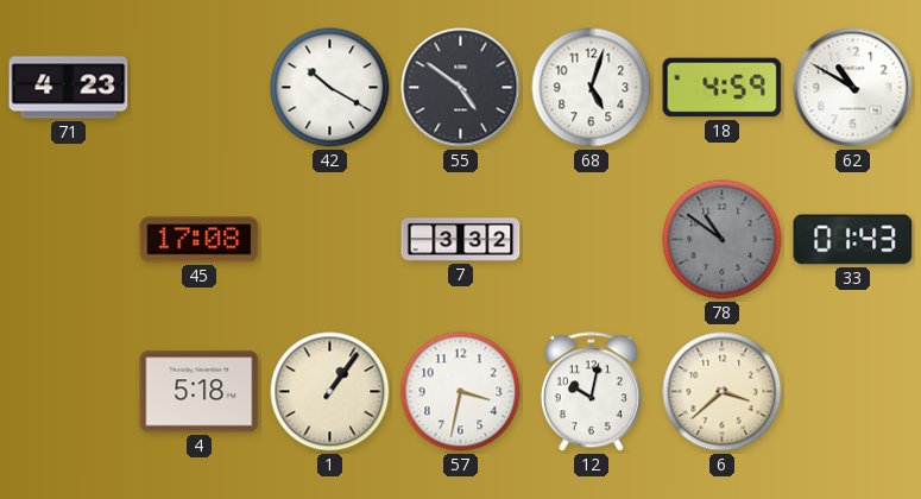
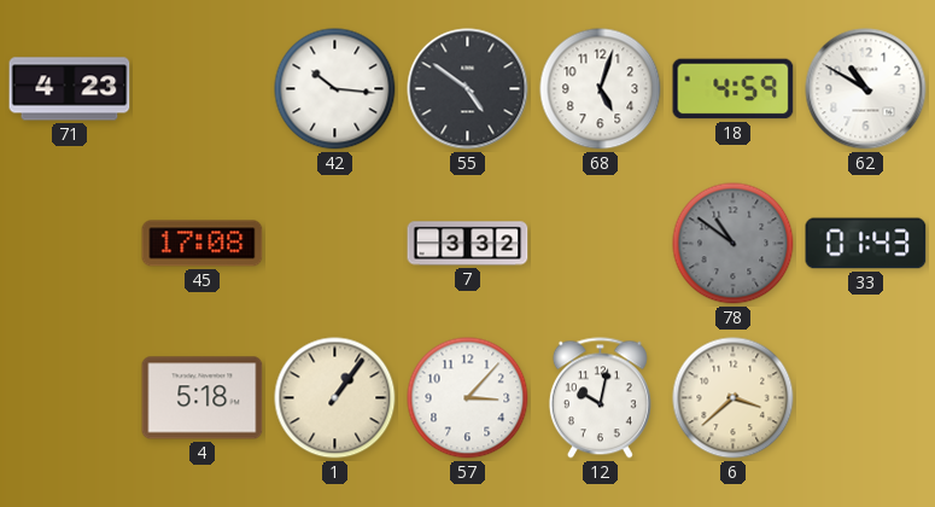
42: 10:20 -> 10:16
57: 3:32 -> 3:07
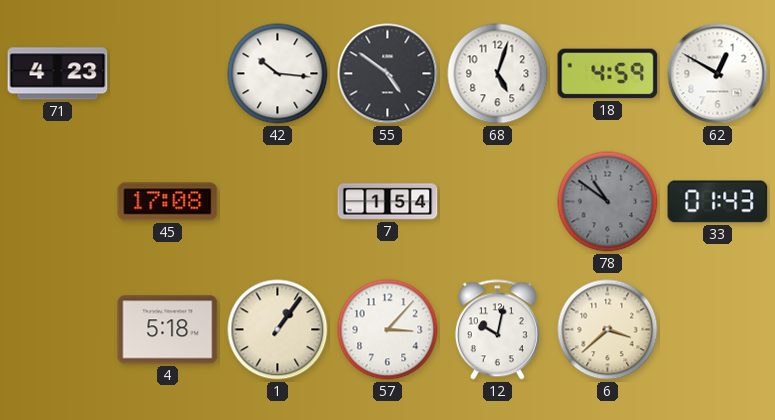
62: 10:50 -> 12:50
7: 3:32 -> 1:54
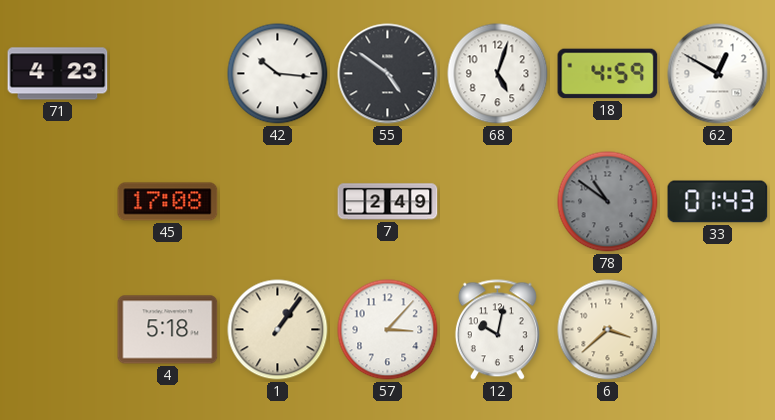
7: 1:54 -> 2:49
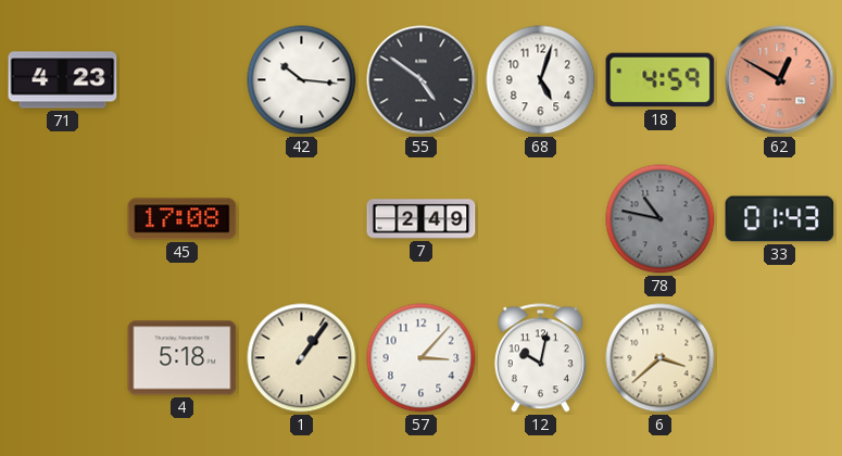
62 dial: white -> salmon
78: 10:51 -> 10:47
